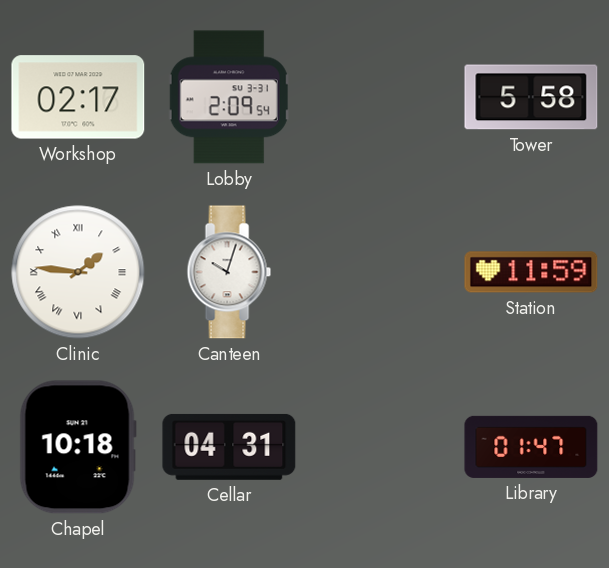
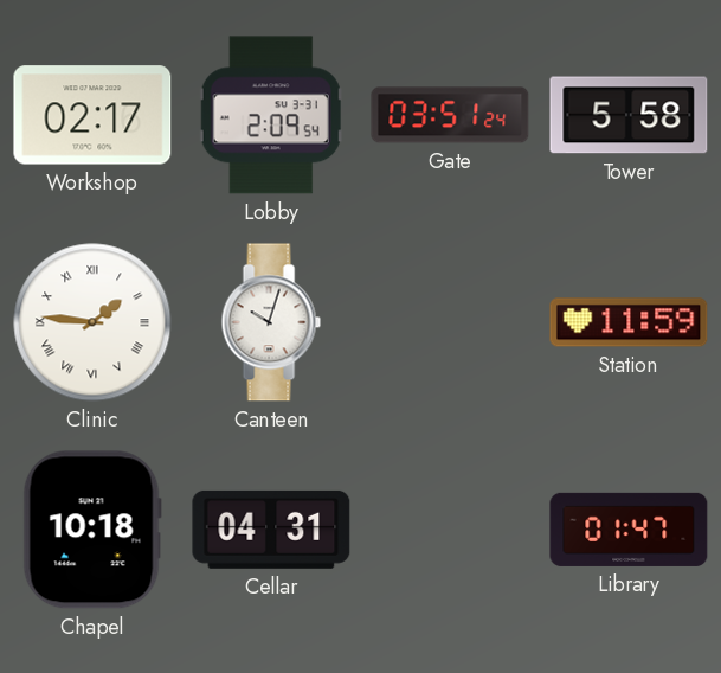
Gate: none -> 03:51
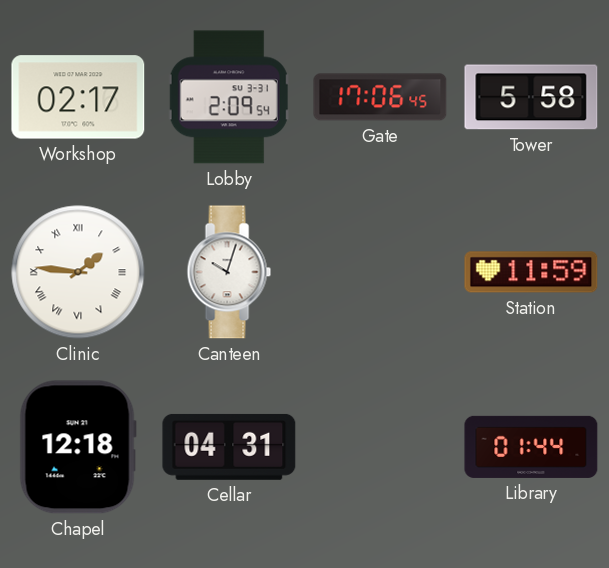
Gate: 03:51 -> 17:06
Chapel: 10:18 -> 12:18
Library: 01:47 -> 01:44
